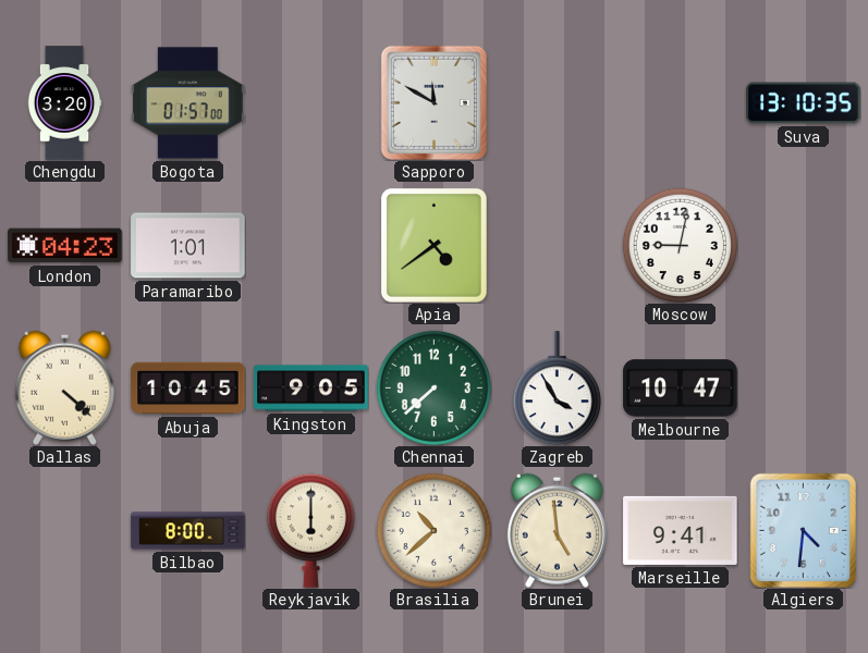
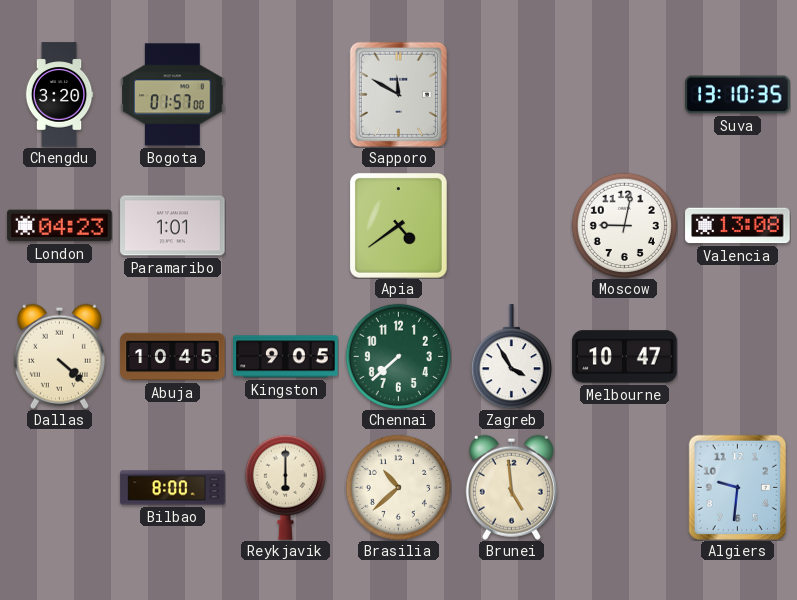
Valencia: none -> 13:08
Marseille: 9:41 -> none
Algiers: 4:31 -> 9:31
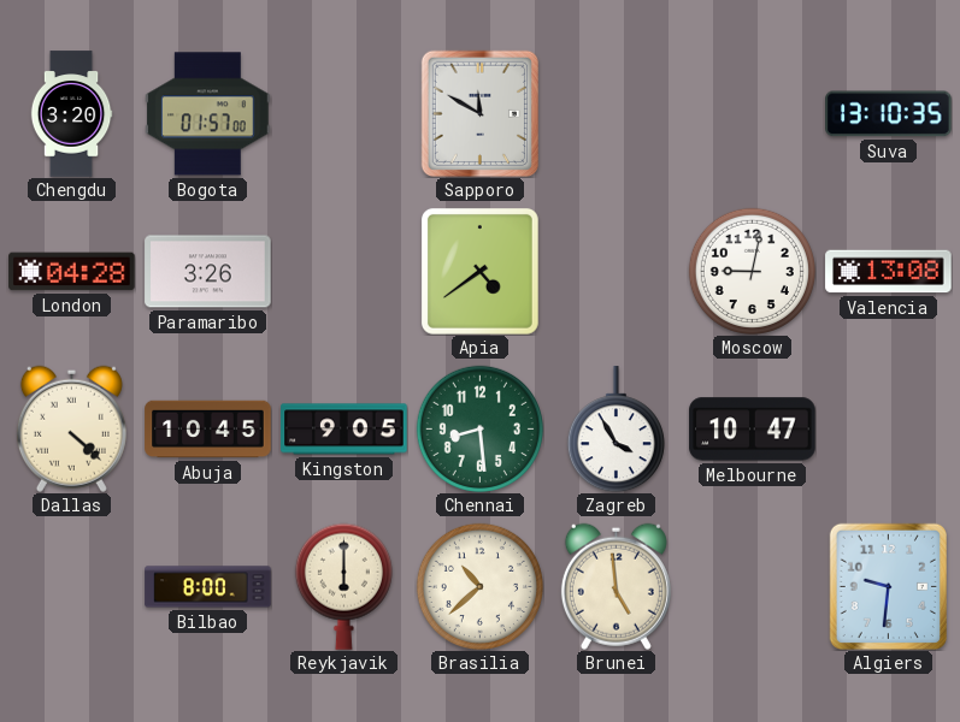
London: 04:23 -> 04:28
Paramaribo: 1:01 -> 3:26
Chennai: 7:38 -> 8:29
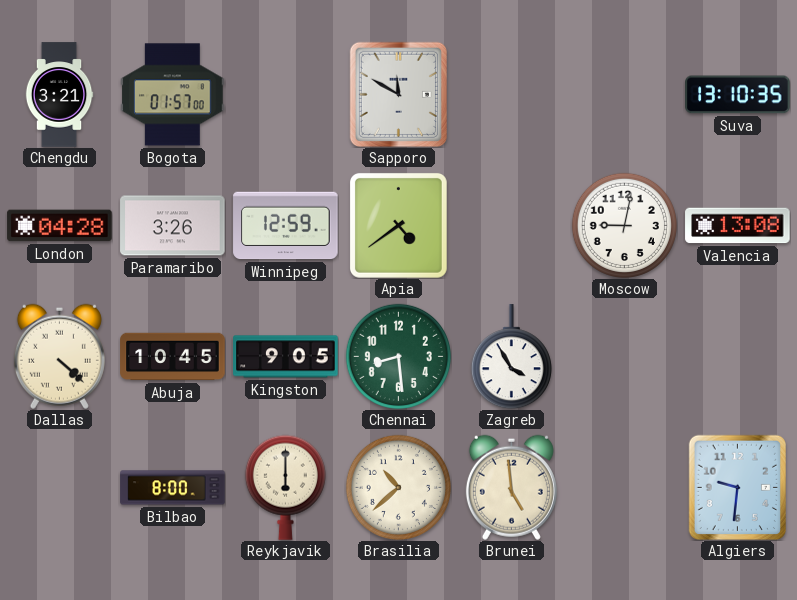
Chengdu: 3:20 -> 3:21
Winnipeg: none -> 12:59
Melbourne: 10:47 -> none
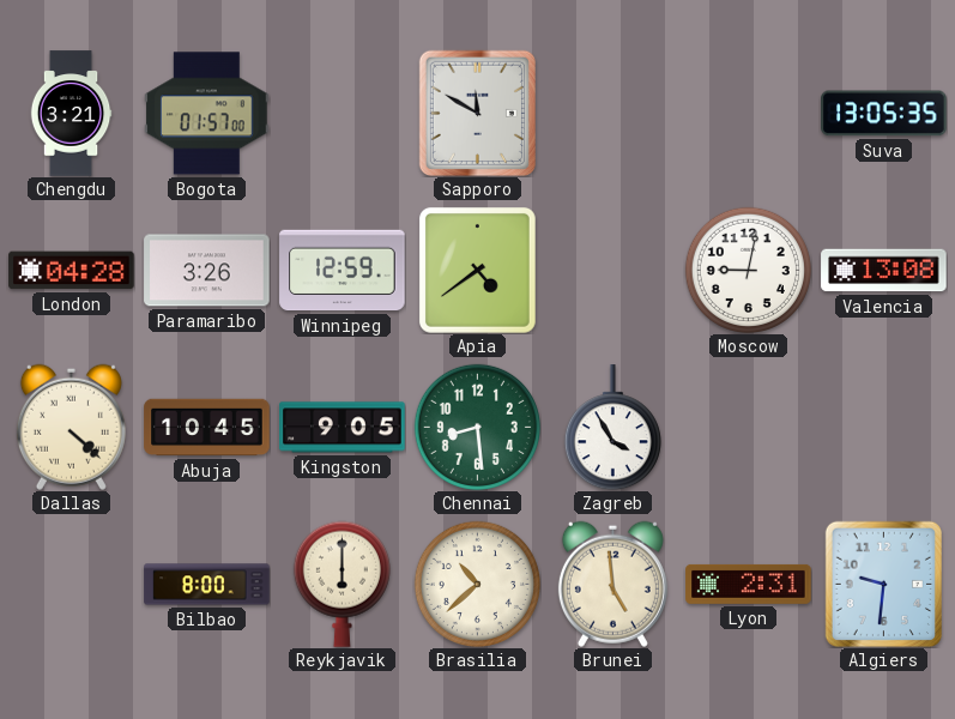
Suva: 13:10 -> 13:05
Lyon: none -> 2:31
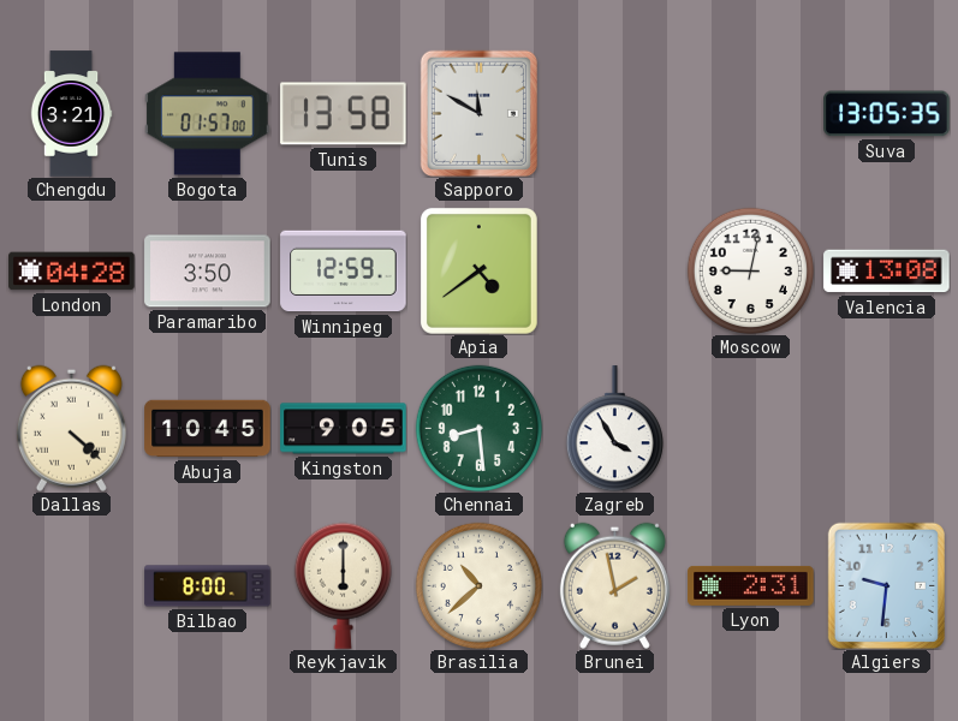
Tunis: none -> 13:58
Paramaribo: 3:26 -> 3:50
Brunei: 4:59 -> 1:58
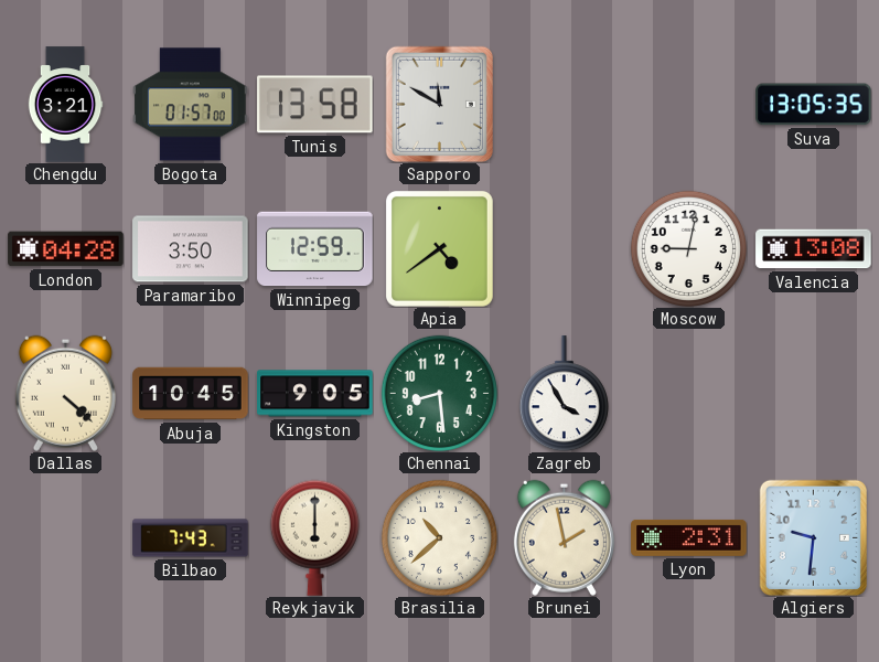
Bilbao: 8:00 -> 7:43
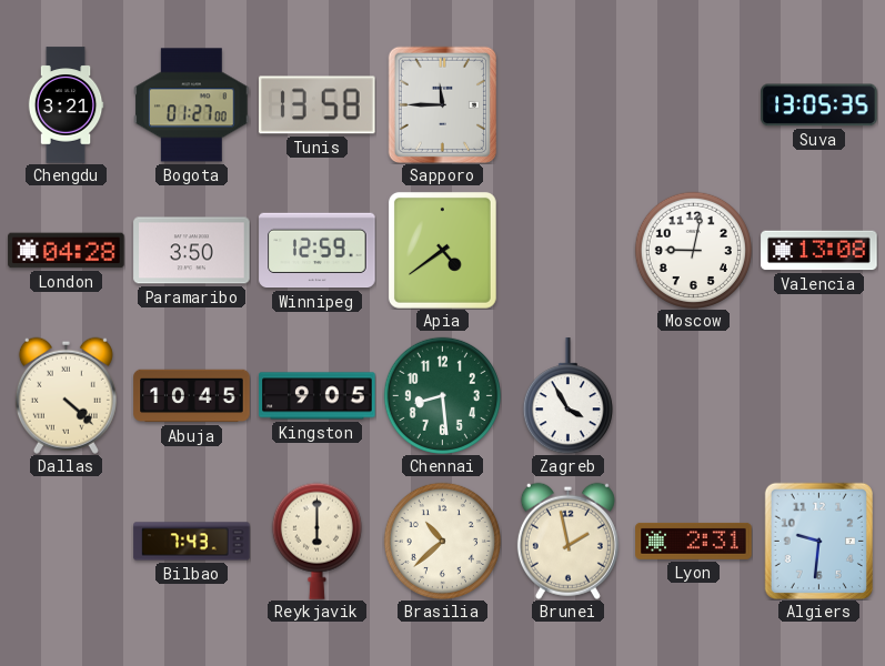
Bogota: 01:57 -> 01:27
Sapporo: 11:50 -> 11:45
